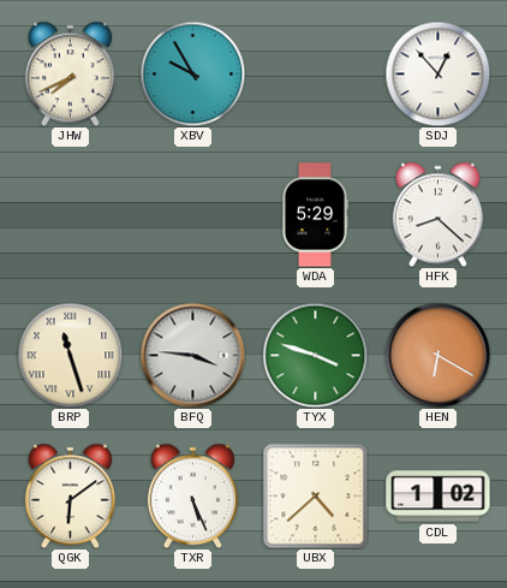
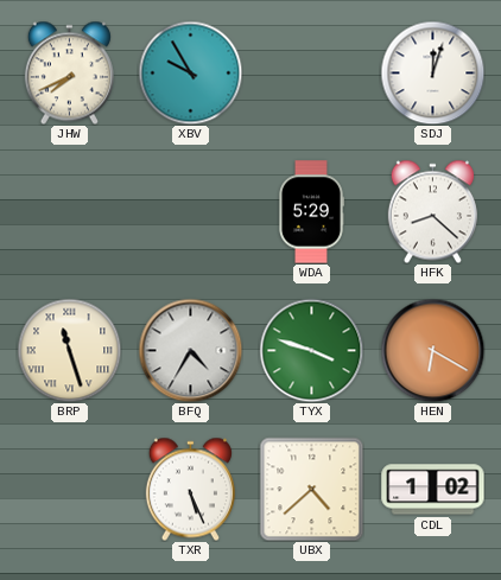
SDJ: 12:53 -> 12:03
BFQ: 3:46 -> 4:35
QGK: 6:09 -> none
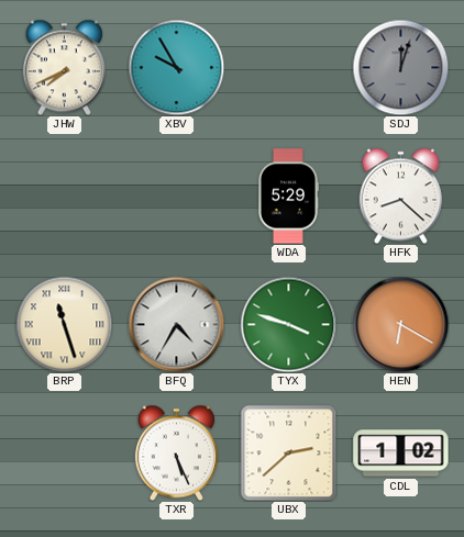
SDJ dial: white -> grey
UBX: 4:38 -> 2:38
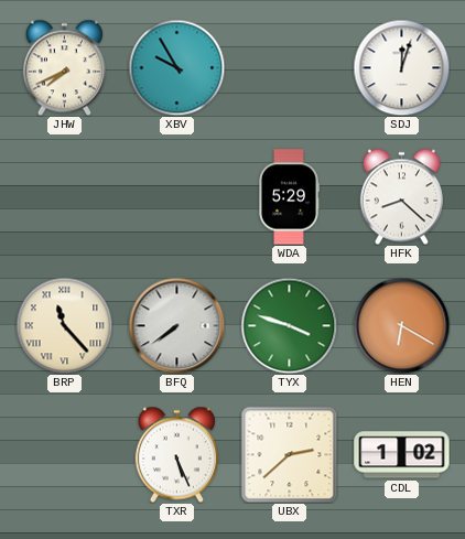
SDJ dial: grey -> white
BRP: 11:27 -> 11:23
BFQ: 4:35 -> 7:39
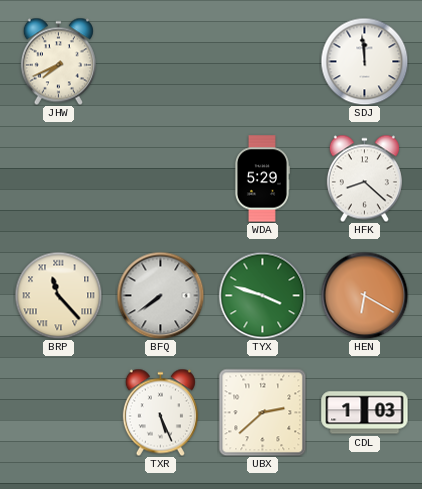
XBV: 9:55 -> none
SDJ: 12:03 -> 11:59
CDL: 1:02 -> 1:03
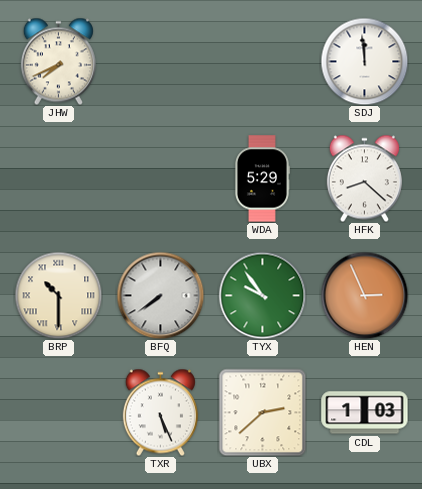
BRP: 11:23 -> 10:30
TYX: 3:48 -> 9:54
HEN: 6:20 -> 2:56
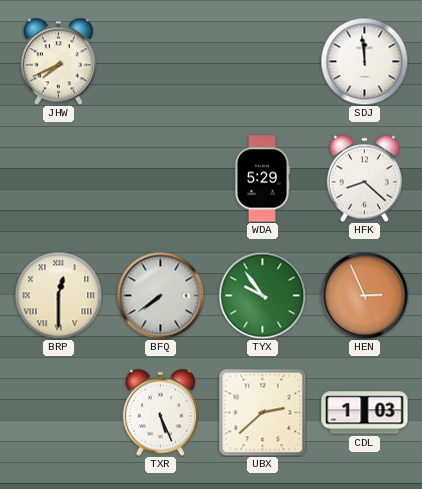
BRP: 10:30 -> 12:30
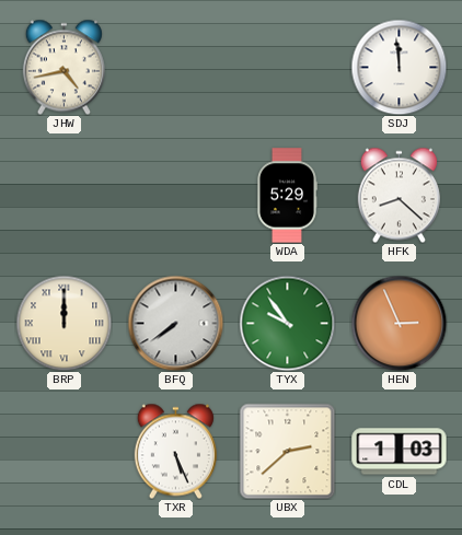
JHW: 7:41 -> 4:43
BRP: 12:30 -> 12:00
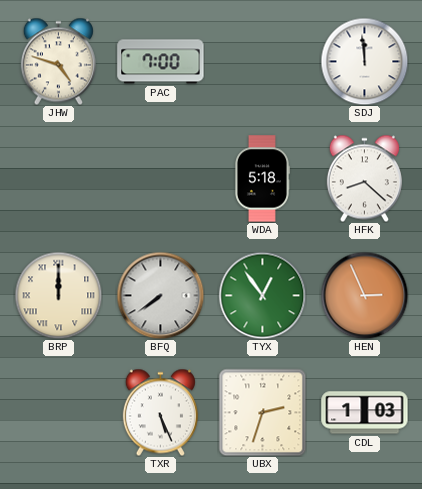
JHW: 4:43 -> 4:48
PAC: none -> 7:00
WDA: 5:29 -> 5:18
TYX: 9:54 -> 12:54
UBX: 2:38 -> 2:33
